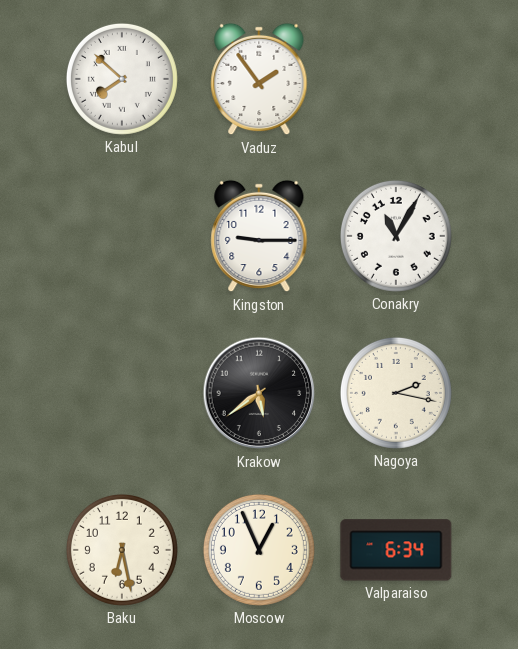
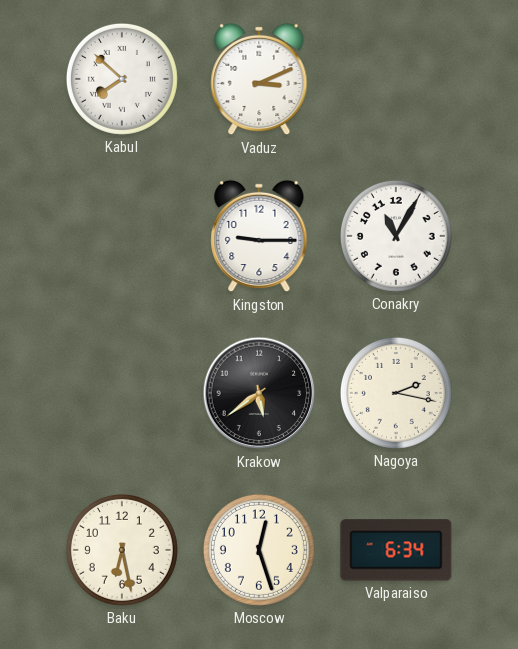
Vaduz: 1:54 -> 3:11
Moscow: 12:56 -> 12:27
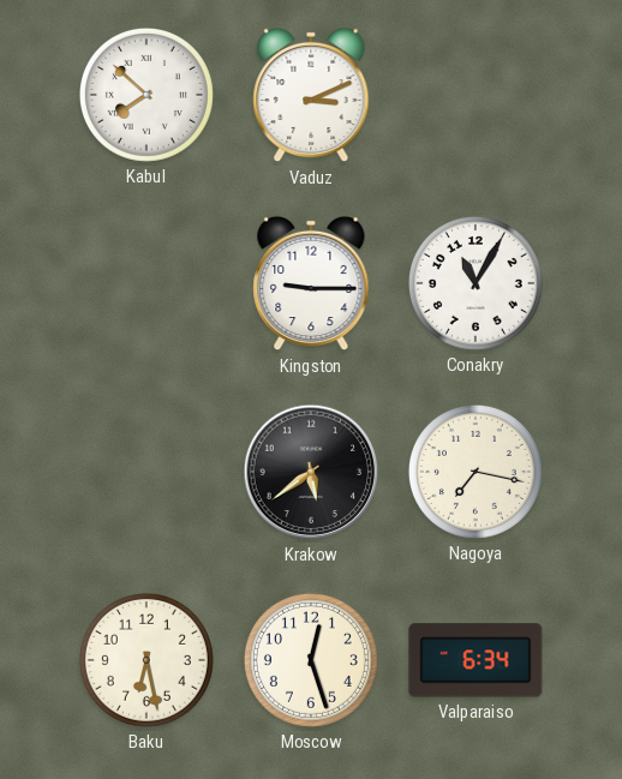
Nagoya: 2:17 -> 7:17
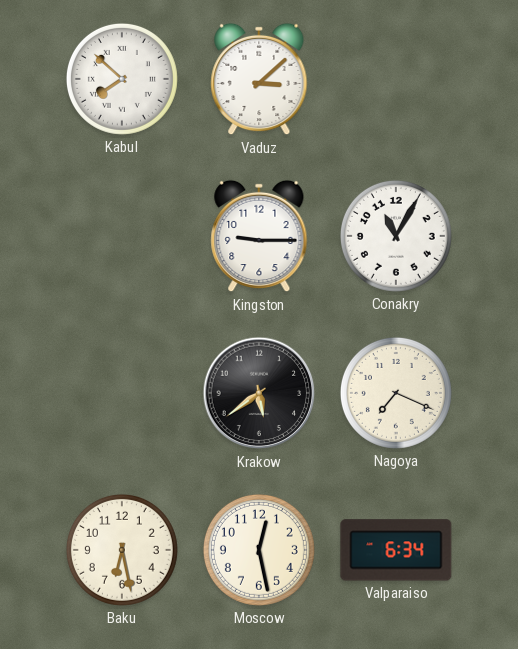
Vaduz: 3:11 -> 3:08
Nagoya: 7:17 -> 7:19
Moscow: 12:27 -> 12:28
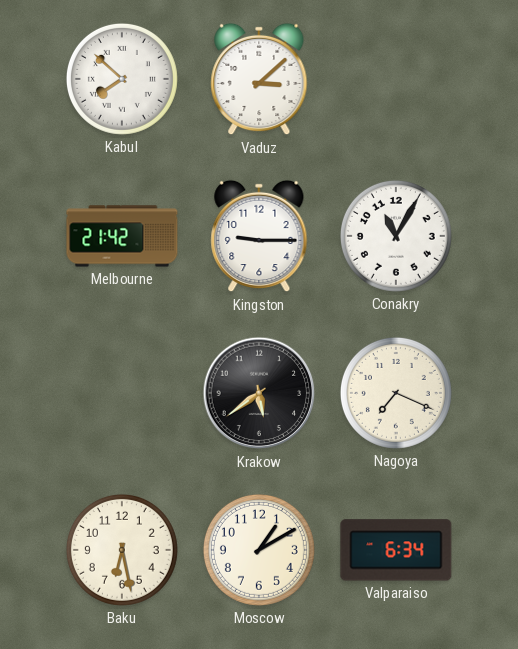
Melbourne: none -> 21:42
Moscow: 12:28 -> 1:10
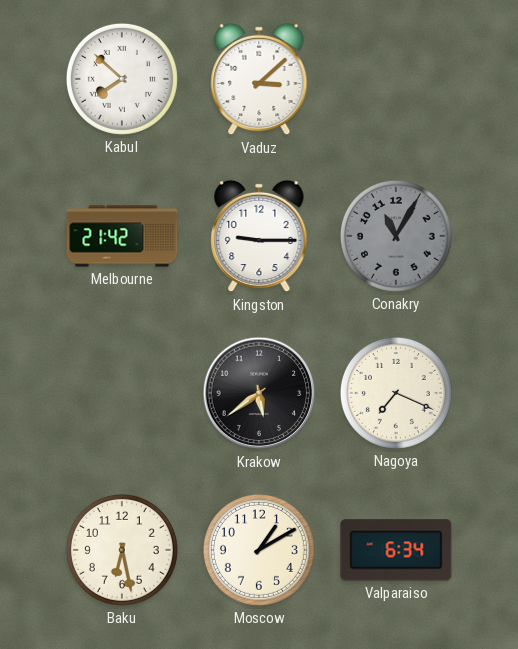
Conakry dial: white -> grey
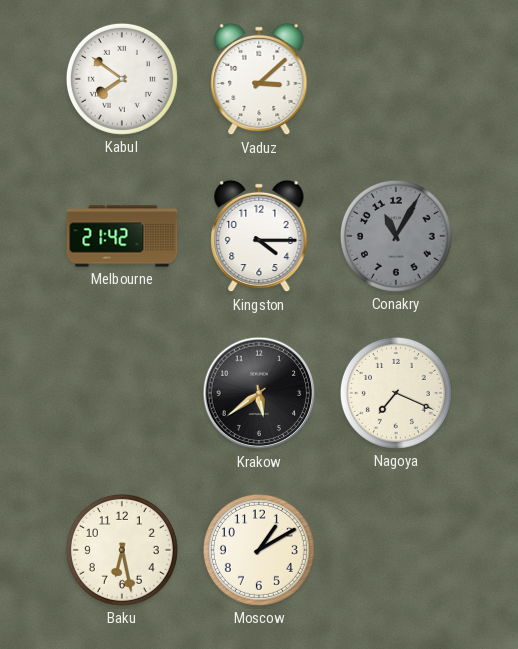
Kabul: 7:52 -> 7:51
Kingston: 9:15 -> 4:15
Valparaiso: 6:34 -> none
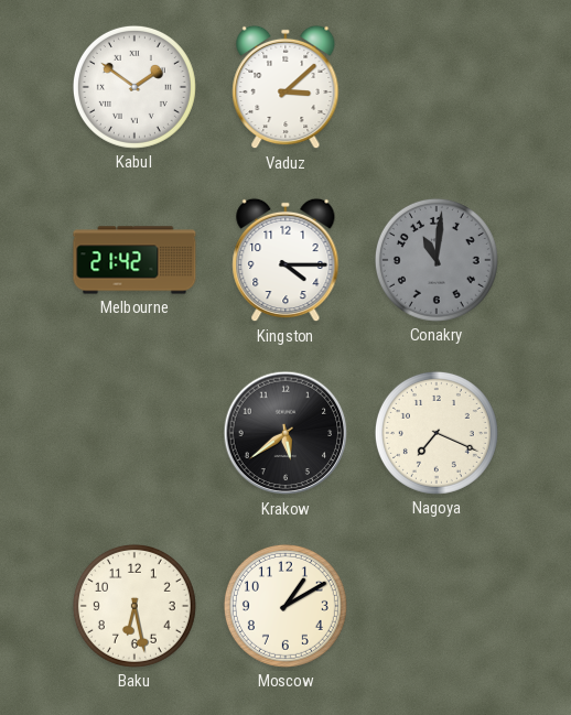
Kabul: 7:51 -> 1:51
Conakry: 11:05 -> 11:01
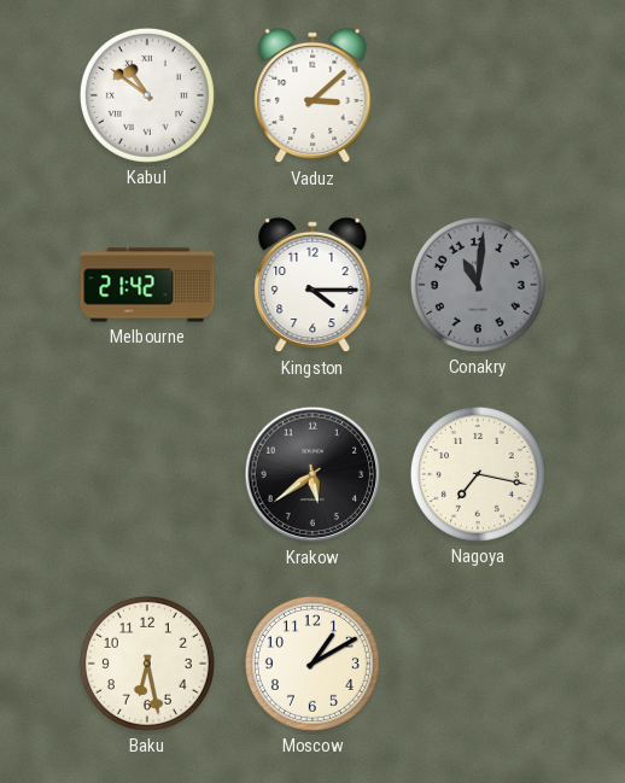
Kabul: 1:51 -> 10:51
Nagoya: 7:19 -> 7:17
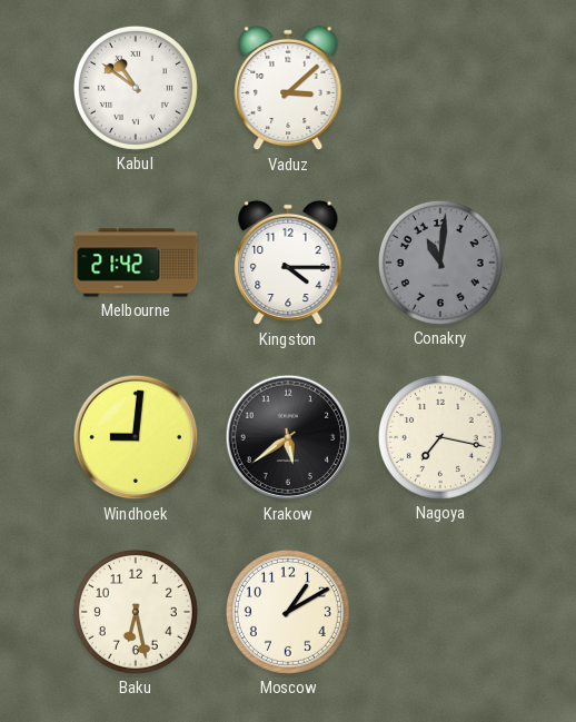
Windhoek: none -> 9:01
